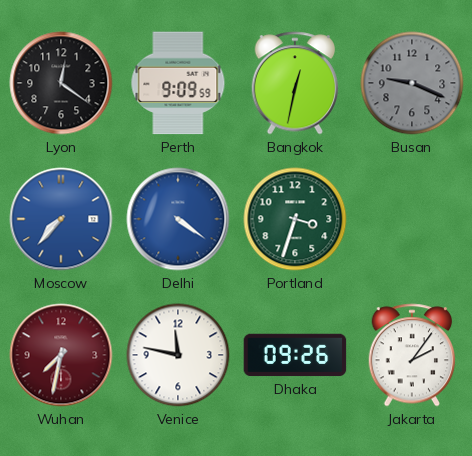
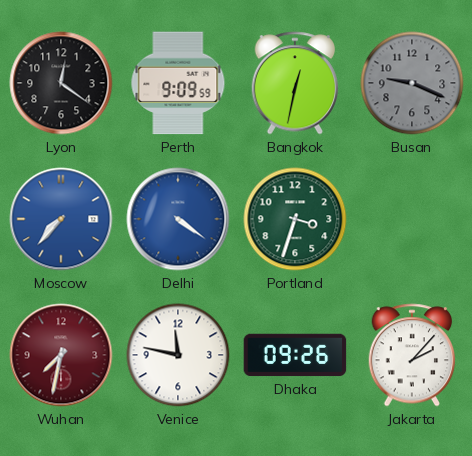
Jakarta: 2:06 -> 2:07
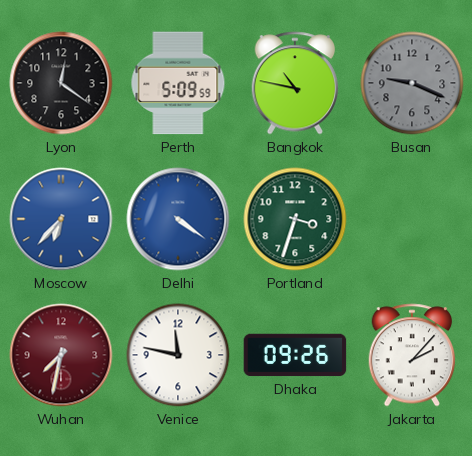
Perth: 9:09 -> 5:09
Bangkok: 12:32 -> 10:47
Moscow: 7:37 -> 6:37
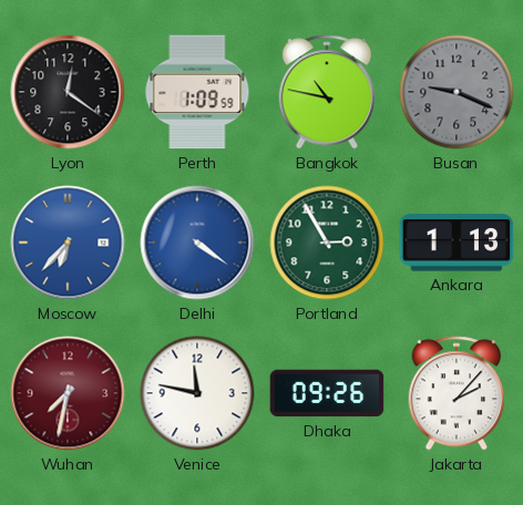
Perth: 5:09 -> 1:09
Portland: 3:33 -> 2:55
Ankara: none -> 1:13
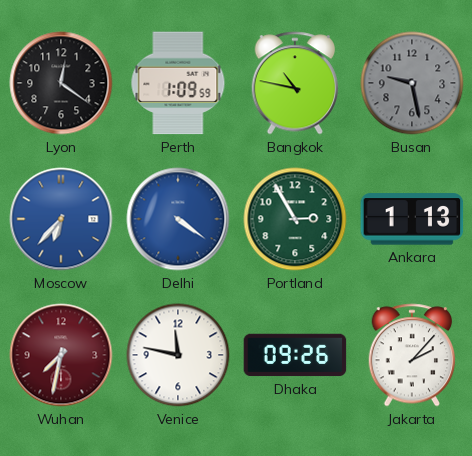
Busan: 9:19 -> 9:28
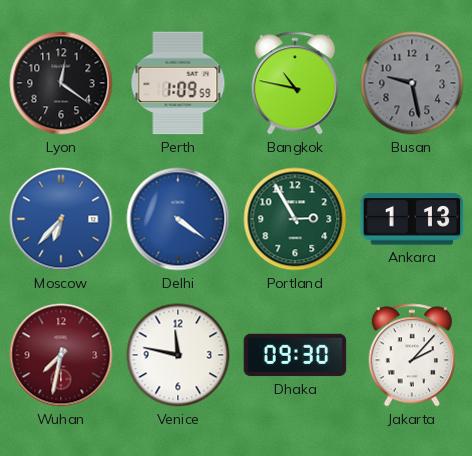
Dhaka: 09:26 -> 09:30
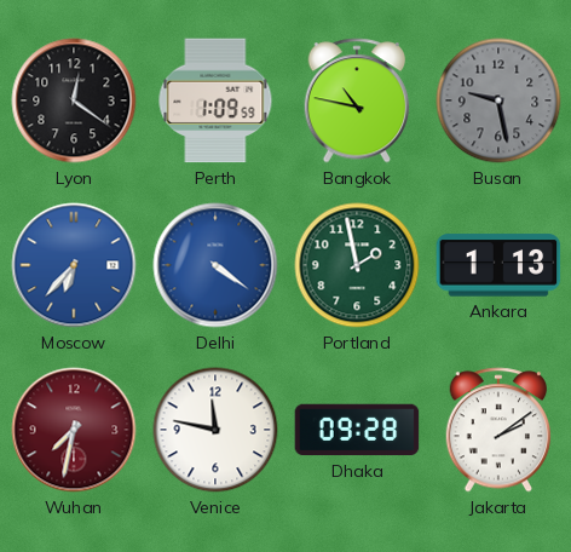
Portland: 2:55 -> 1:58
Dhaka: 09:30 -> 09:28
Jakarta: 2:07 -> 2:09
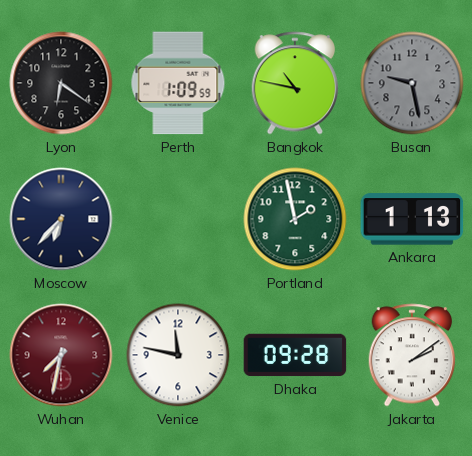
Lyon: 12:21 -> 6:21
Moscow dial: blue -> navy
Delhi: 4:21 -> none
